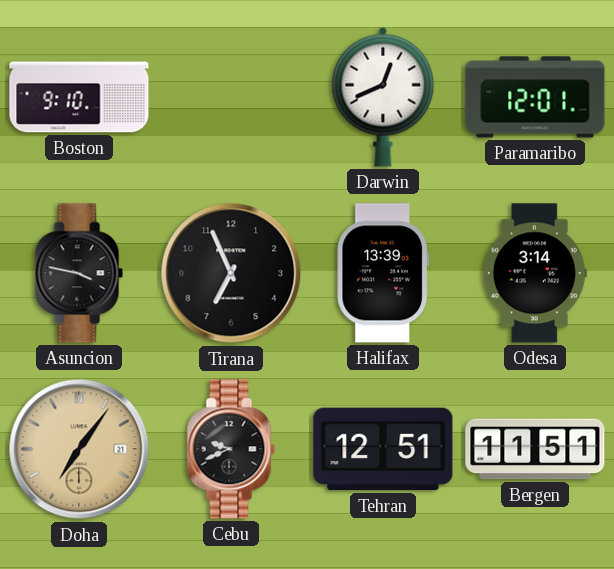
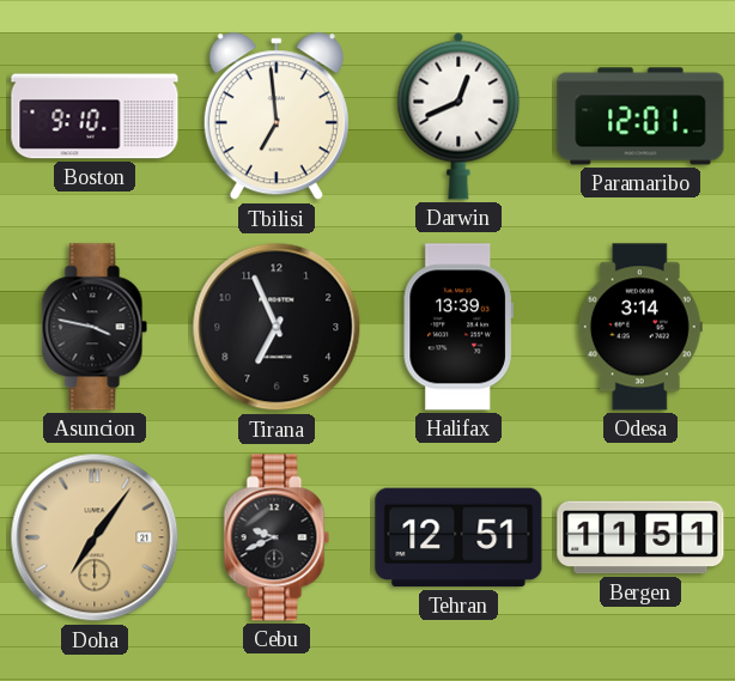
Tbilisi: none -> 6:59
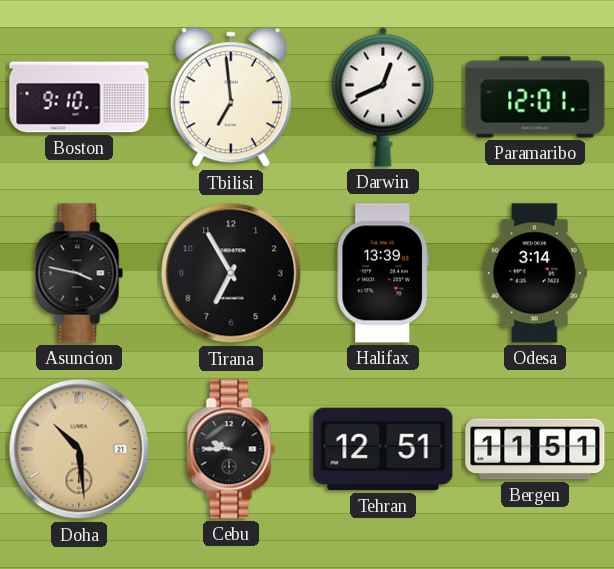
Tirana: 6:56 -> 6:55
Doha: 7:06 -> 10:29
Cebu: 9:41 -> 9:45
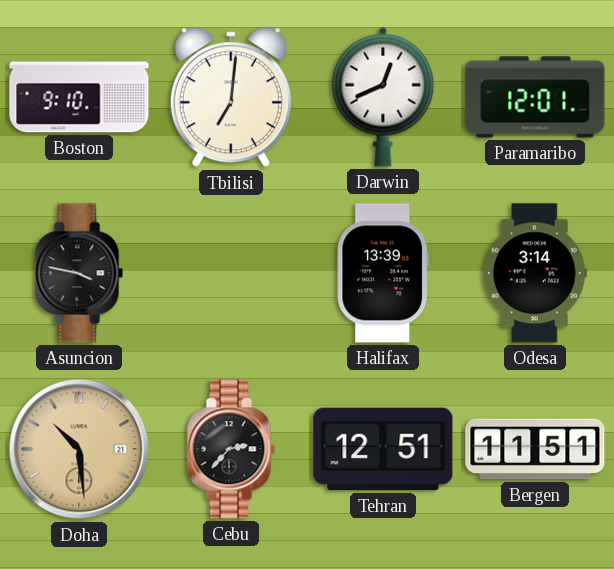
Tbilisi: 6:59 -> 7:01
Tirana: 6:55 -> none
Cebu: 9:45 -> 2:37
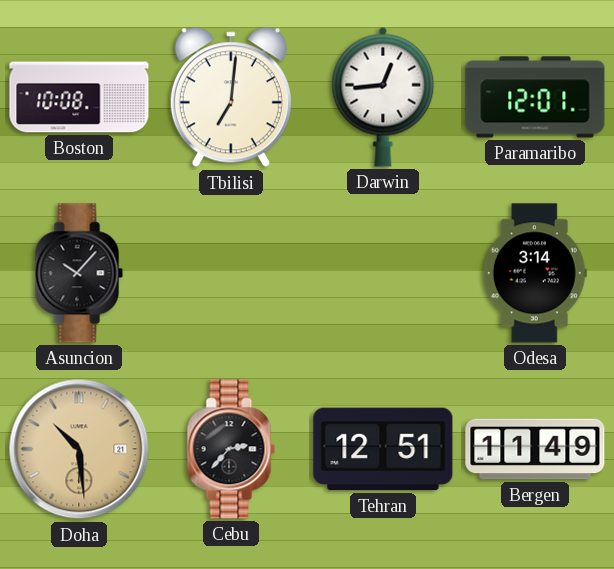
Boston: 9:10 -> 10:08
Darwin: 12:41 -> 12:44
Asuncion: 3:47 -> 10:07
Halifax: 13:39 -> none
Bergen: 11:51 -> 11:49
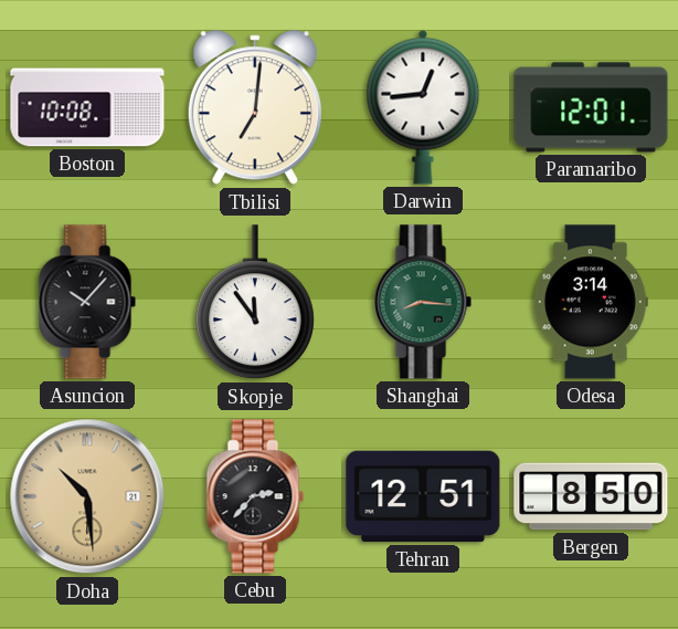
Skopje: none -> 11:54
Shanghai: none -> 8:16
Bergen: 11:49 -> 8:50
